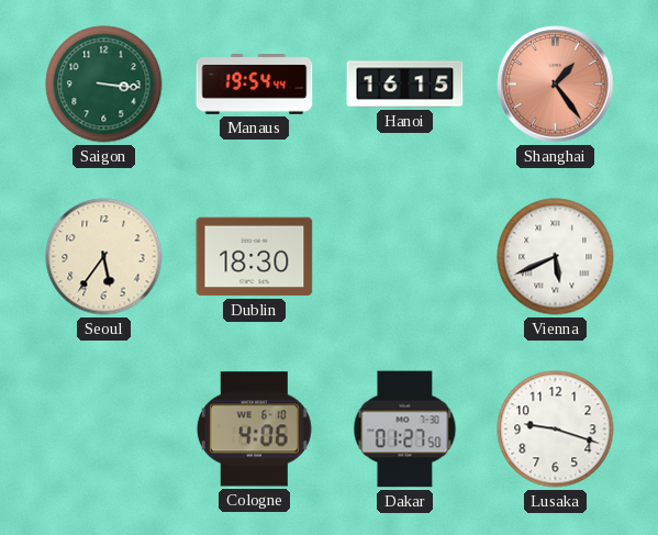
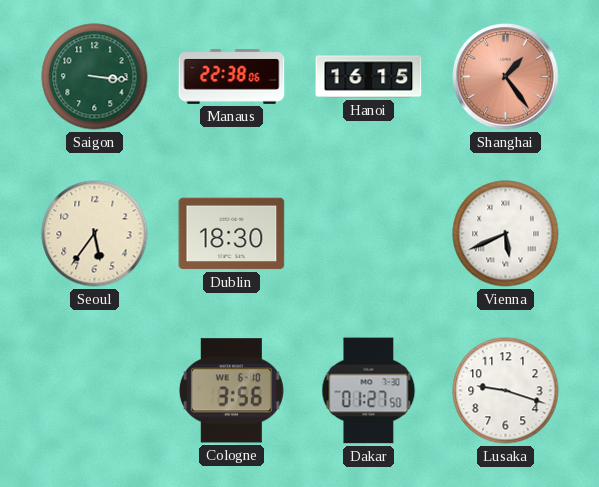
Manaus: 19:54 -> 22:38
Cologne: 4:06 -> 3:56
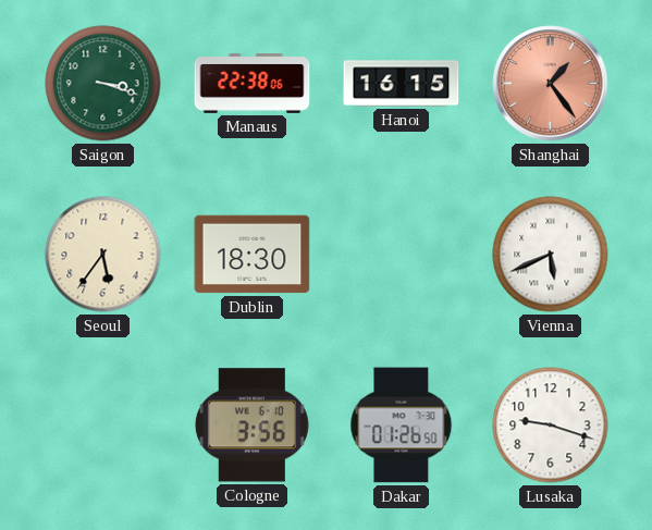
Saigon: 3:16 -> 3:18
Dakar: 01:27 -> 01:26
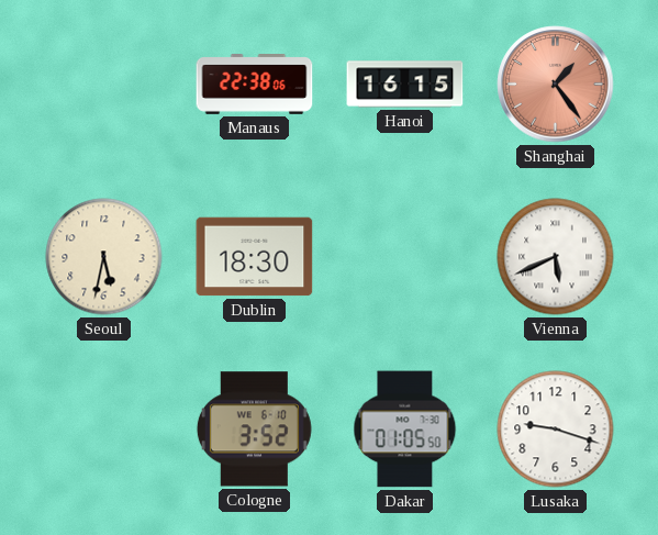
Saigon: 3:18 -> none
Seoul: 5:36 -> 5:32
Cologne: 3:56 -> 3:52
Dakar: 01:26 -> 01:05
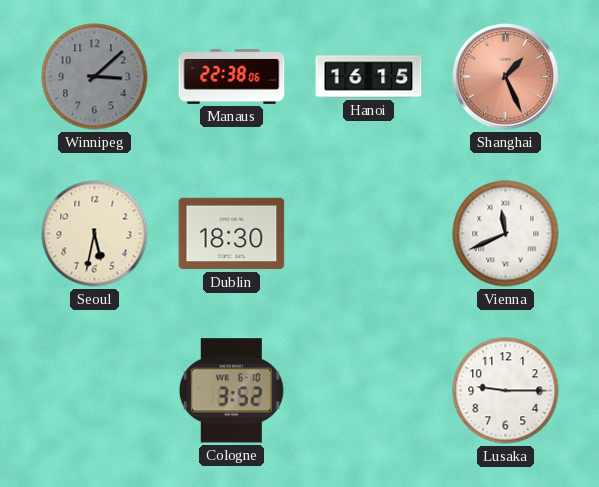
Winnipeg: none -> 3:08
Shanghai: 1:24 -> 1:26
Vienna: 5:41 -> 11:41
Dakar: 01:05 -> none
Lusaka: 9:18 -> 9:15
